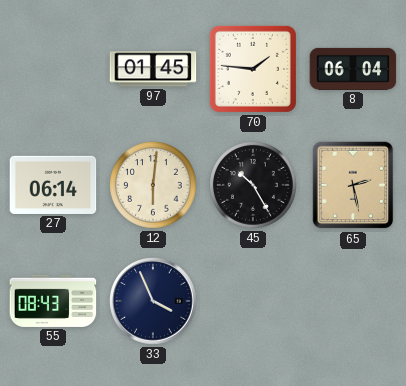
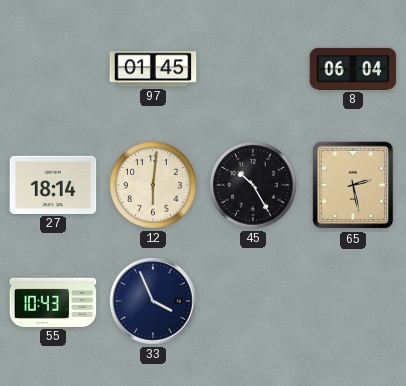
70: 1:46 -> none
27: 06:14 -> 18:14
55: 08:43 -> 10:43
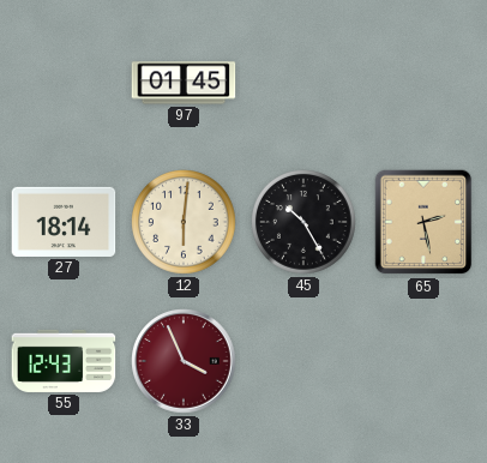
8: 06:04 -> none
55: 10:43 -> 12:43
33 dial: navy -> burgundy
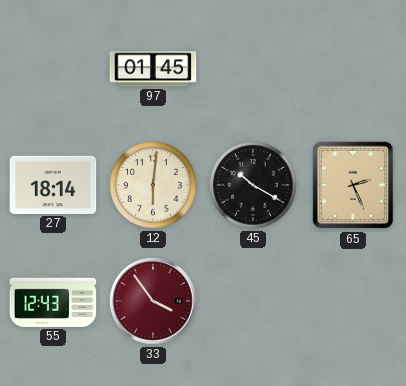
45: 10:25 -> 10:20
65: 2:28 -> 2:26
33: 3:56 -> 3:54
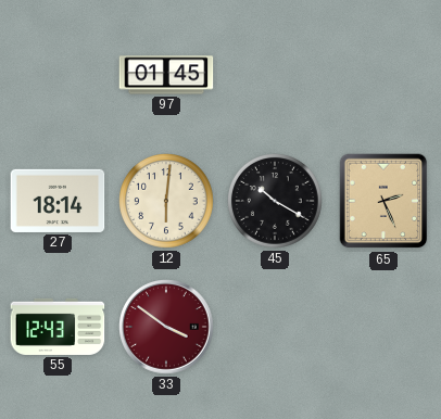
33: 3:54 -> 3:51
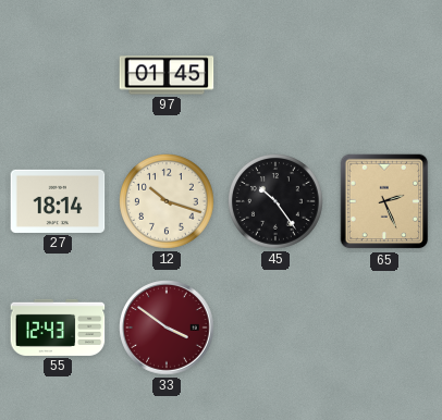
12: 6:01 -> 10:18
45: 10:20 -> 10:24
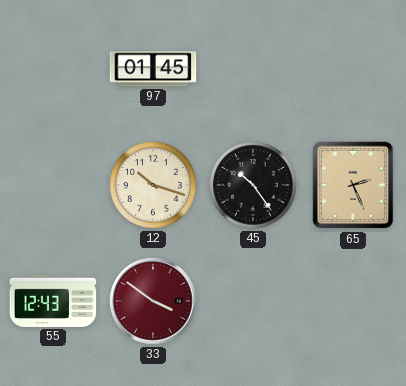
27: 18:14 -> none
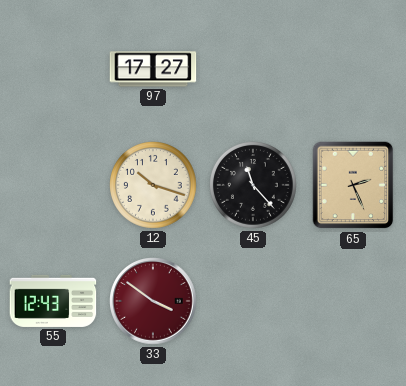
97: 01:45 -> 17:27
45: 10:24 -> 11:23
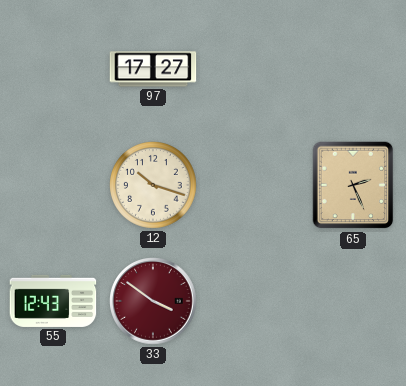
45: 11:23 -> none
